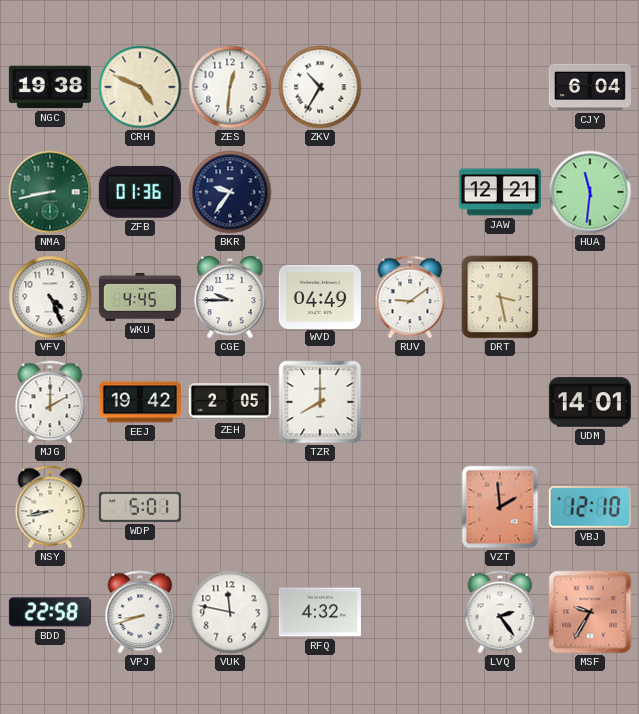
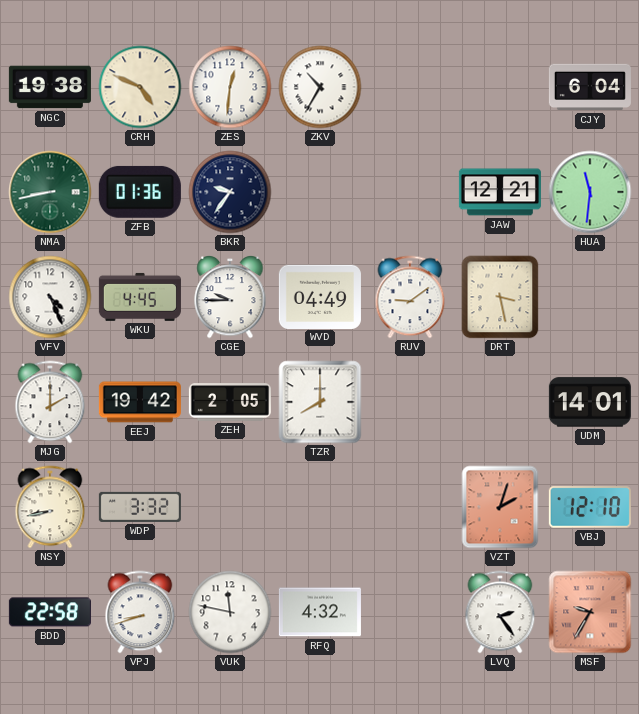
WDP: 5:01 -> 3:32
VZT: 1:59 -> 2:03
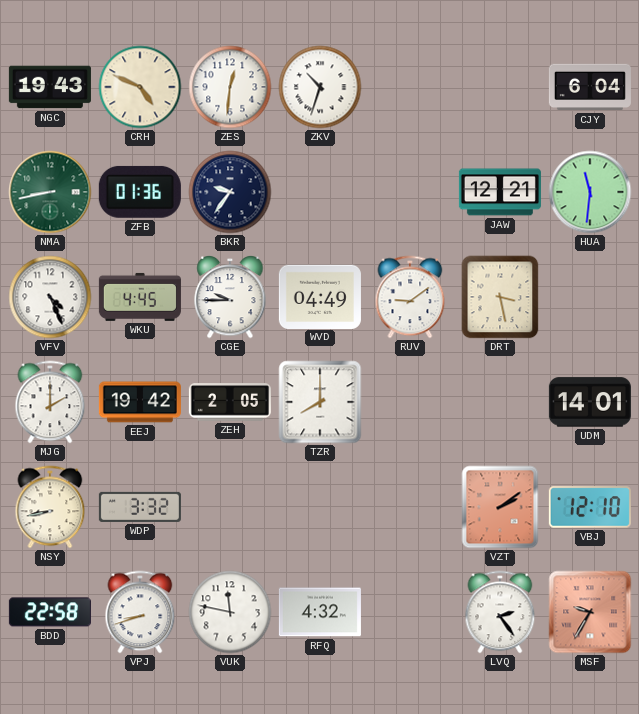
NGC: 19:38 -> 19:43
ZKV: 10:35 -> 10:33
VZT: 2:03 -> 2:09
